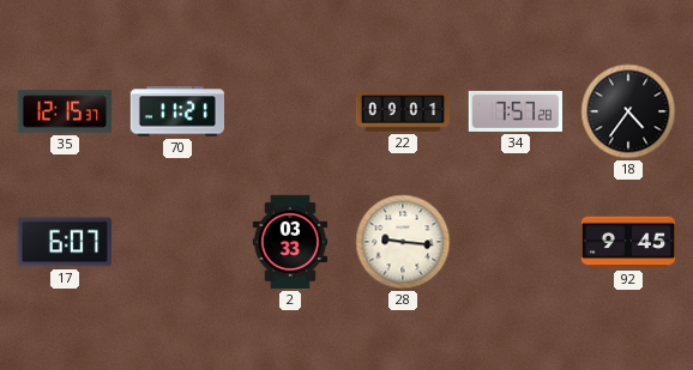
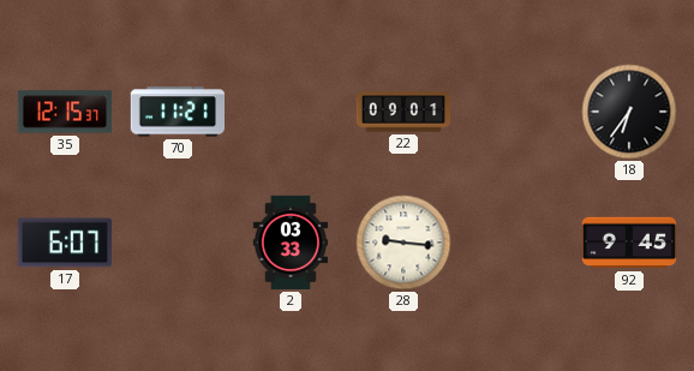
34: 7:57 -> none
18: 4:36 -> 6:36
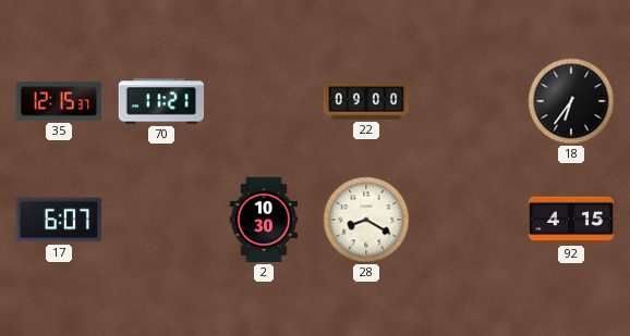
22: 09:01 -> 09:00
2: 03:33 -> 10:30
28: 9:16 -> 8:20
92: 9:45 -> 4:15
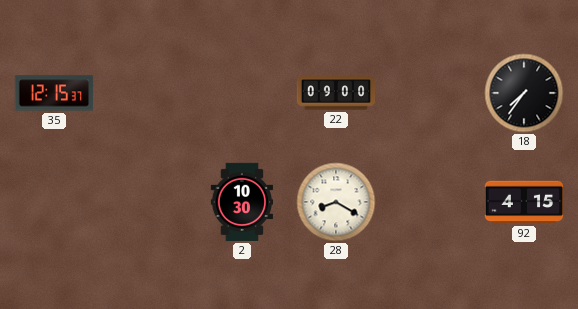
70: 11:21 -> none
18: 6:36 -> 7:36
17: 6:07 -> none
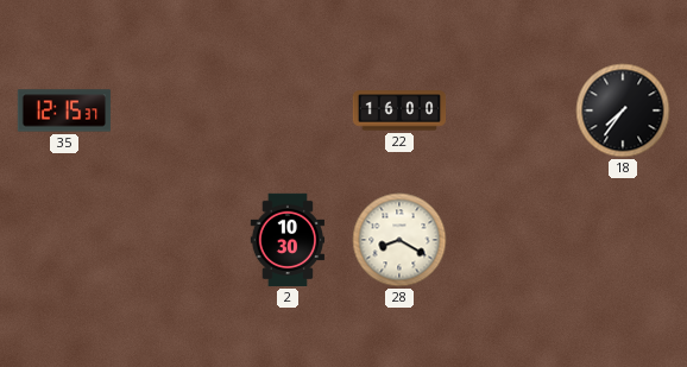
22: 09:00 -> 16:00
92: 4:15 -> none
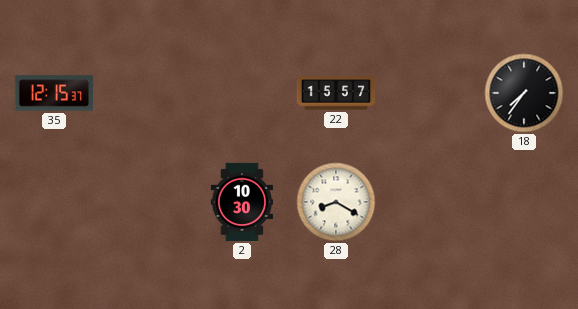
22: 16:00 -> 15:57
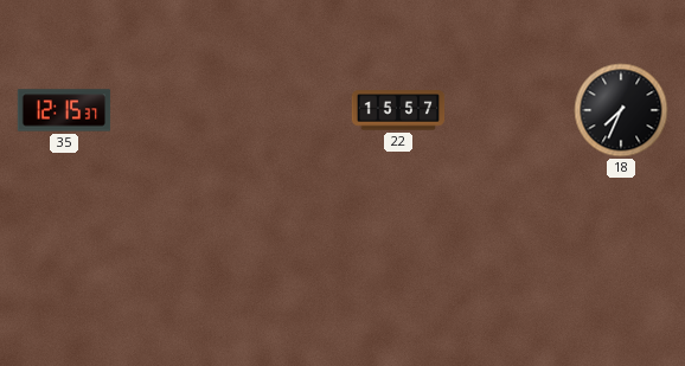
18: 7:36 -> 7:34
2: 10:30 -> none
28: 8:20 -> none
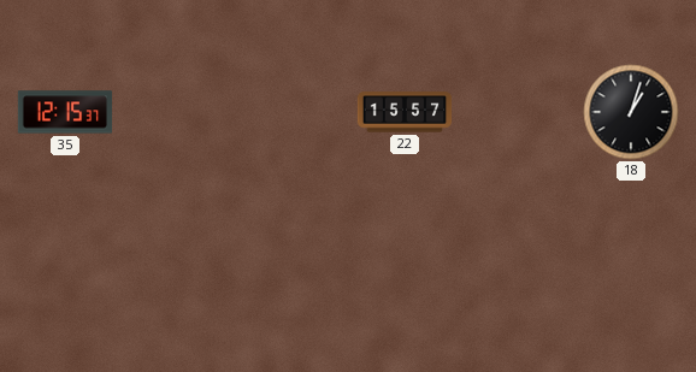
18: 7:34 -> 1:03
